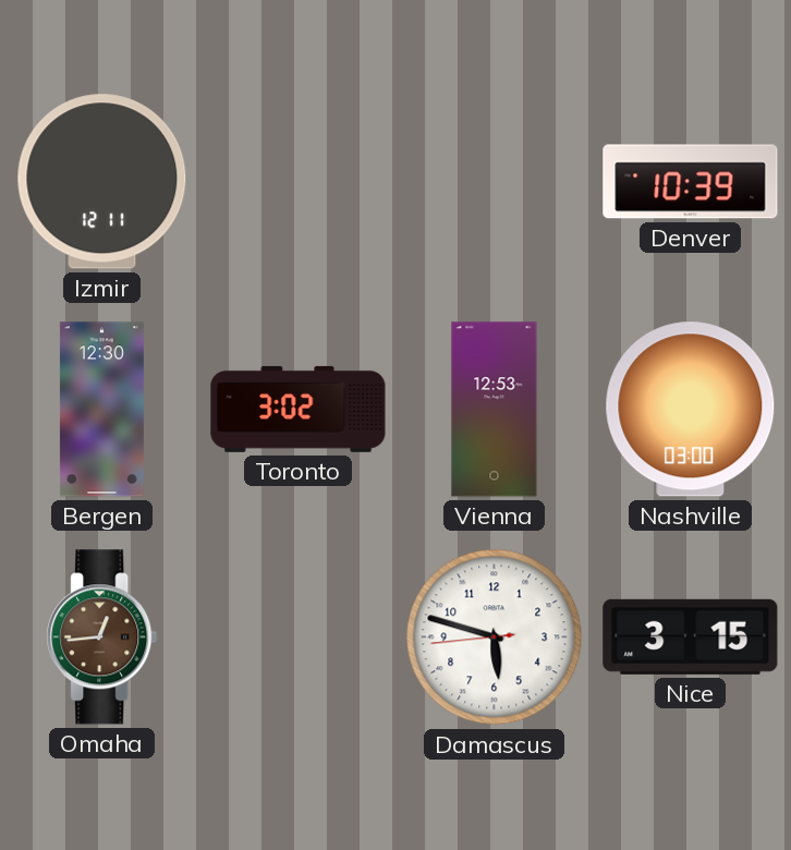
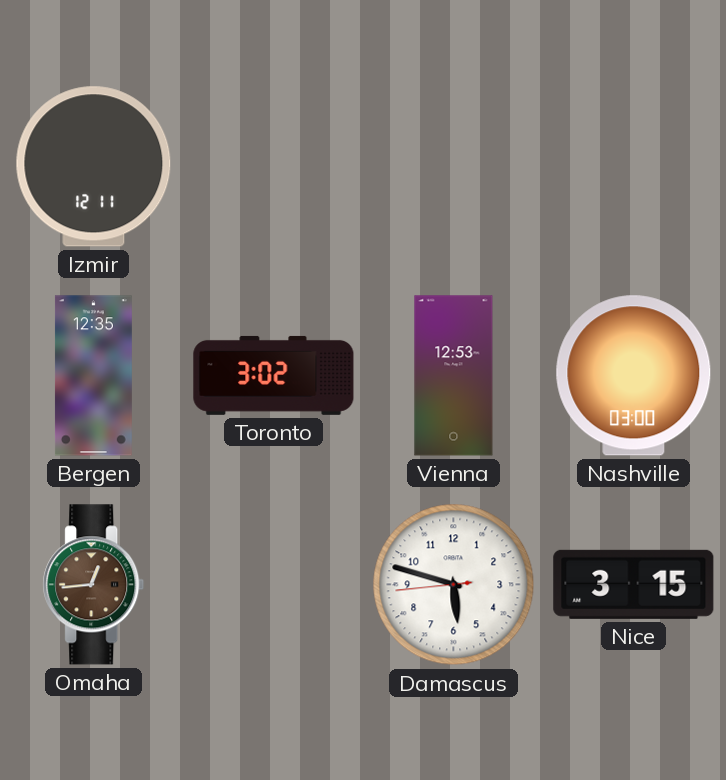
Denver: 10:39 -> none
Bergen: 12:30 -> 12:35
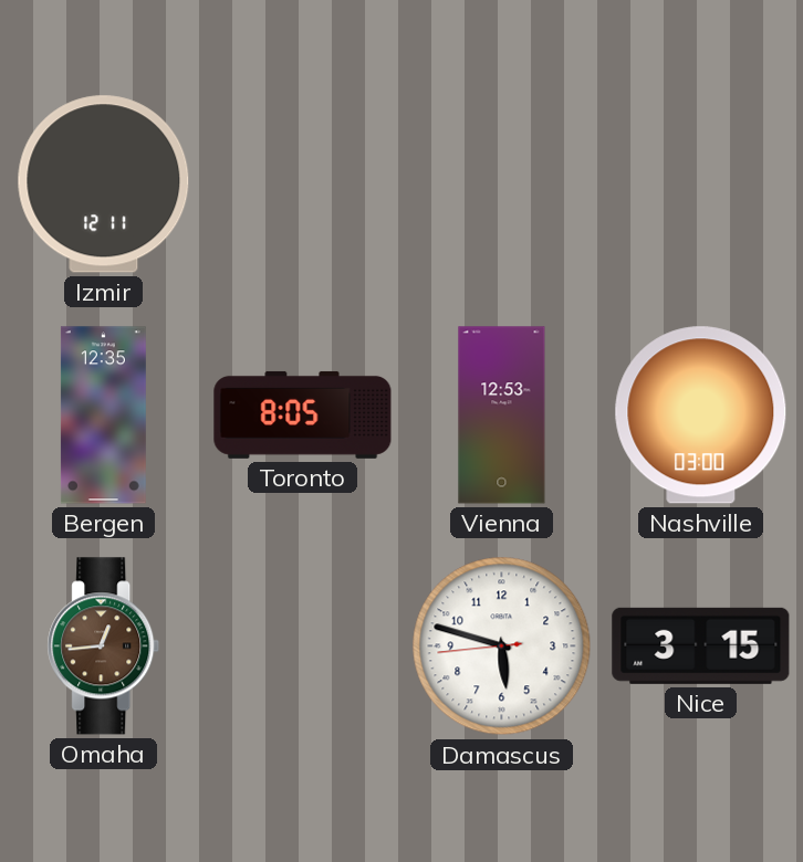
Toronto: 3:02 -> 8:05
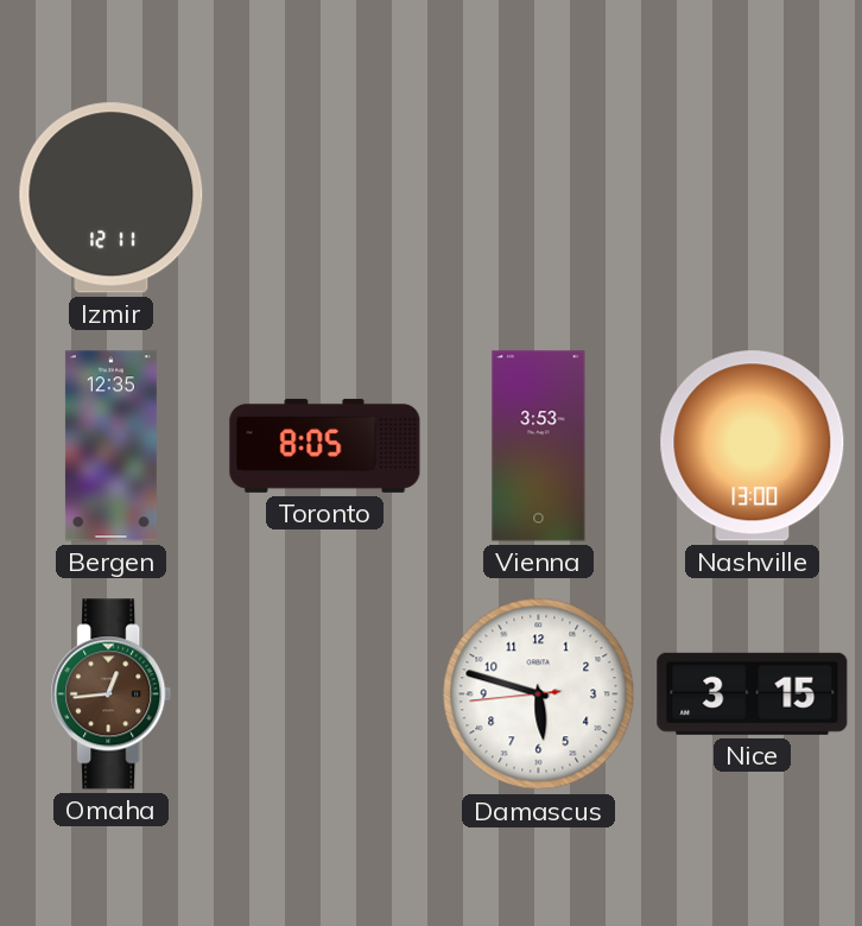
Vienna: 12:53 -> 3:53
Nashville: 03:00 -> 13:00
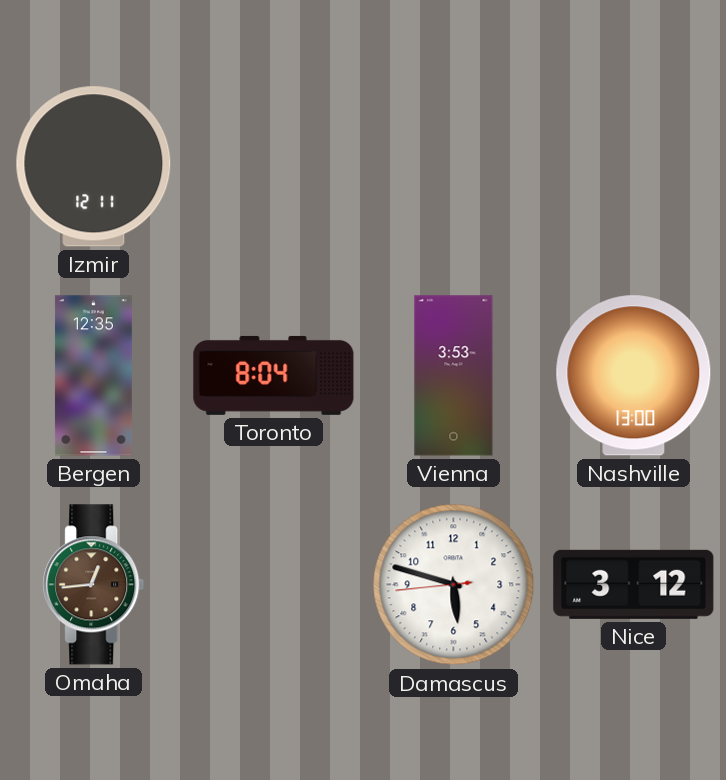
Toronto: 8:05 -> 8:04
Nice: 3:15 -> 3:12
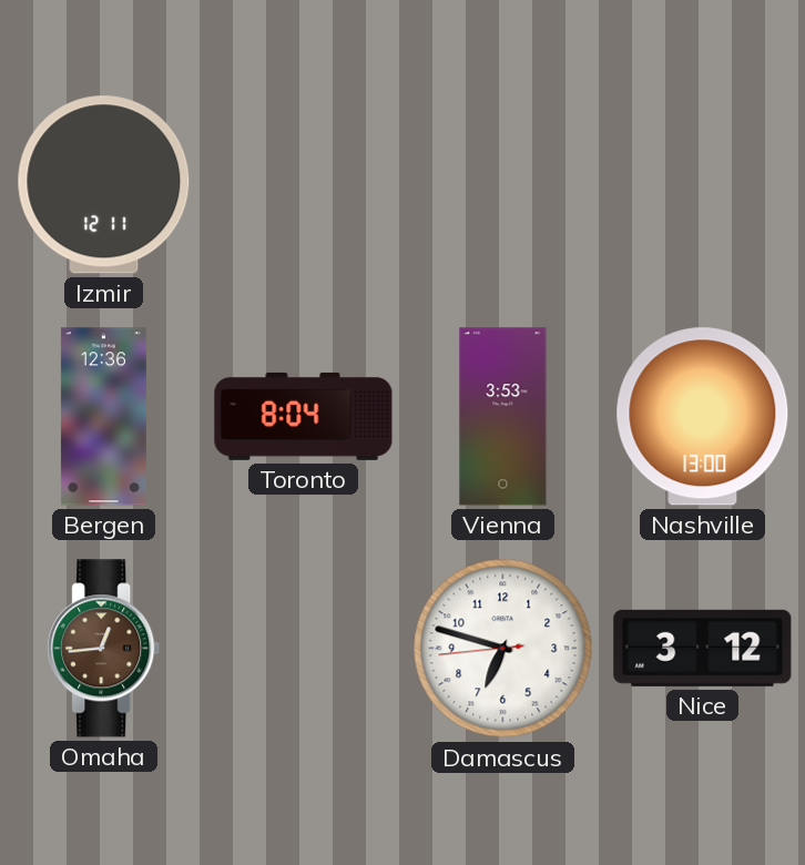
Bergen: 12:35 -> 12:36
Damascus: 5:47 -> 6:47
